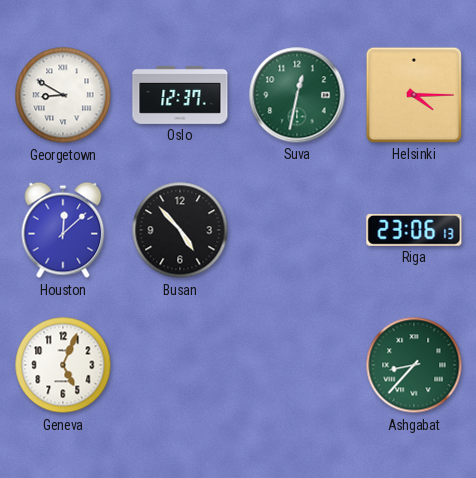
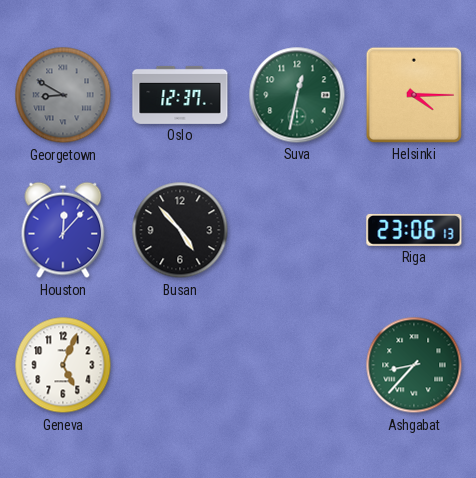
Georgetown dial: white -> grey
Houston: 12:08 -> 12:07
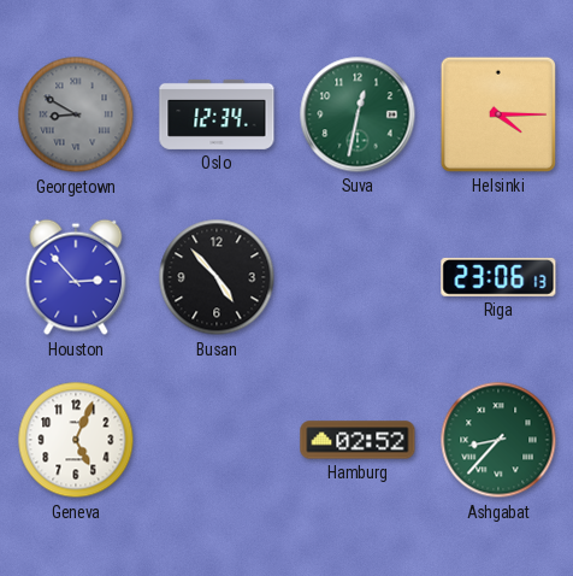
Oslo: 12:37 -> 12:34
Houston: 12:07 -> 2:53
Hamburg: none -> 02:52
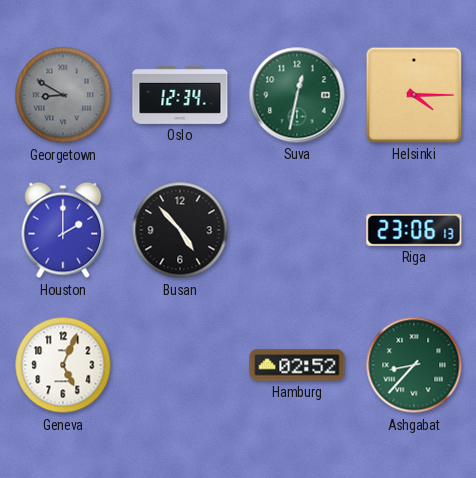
Houston: 2:53 -> 2:00
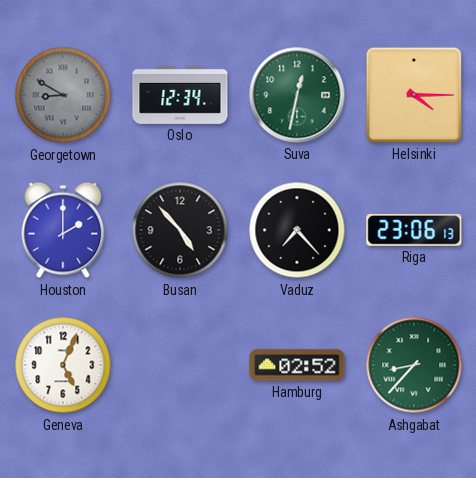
Vaduz: none -> 7:23
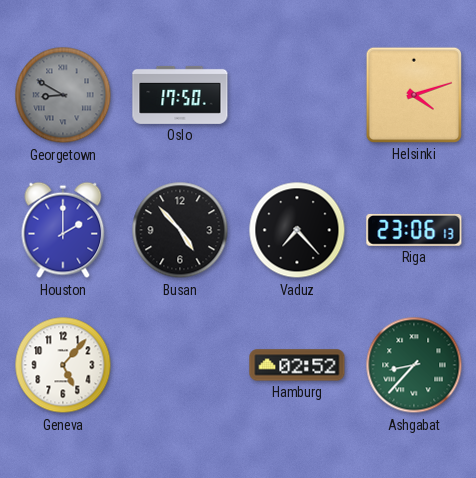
Oslo: 12:34 -> 17:50
Suva: 12:32 -> none
Helsinki: 4:15 -> 4:12
Geneva: 5:04 -> 5:07
